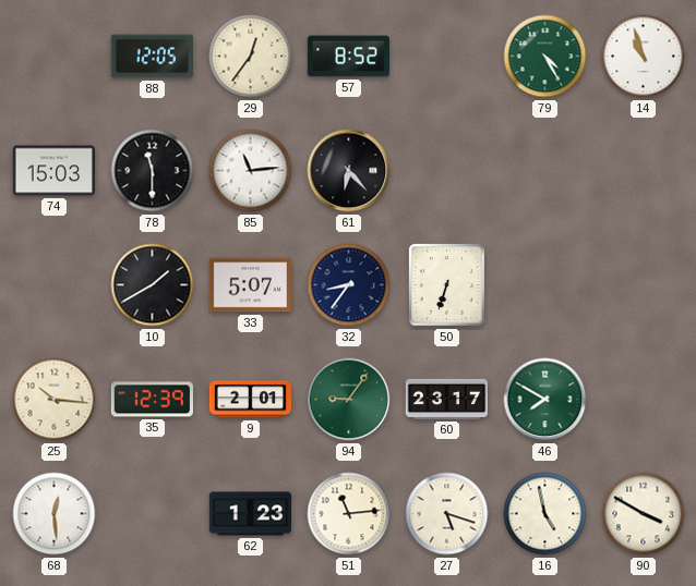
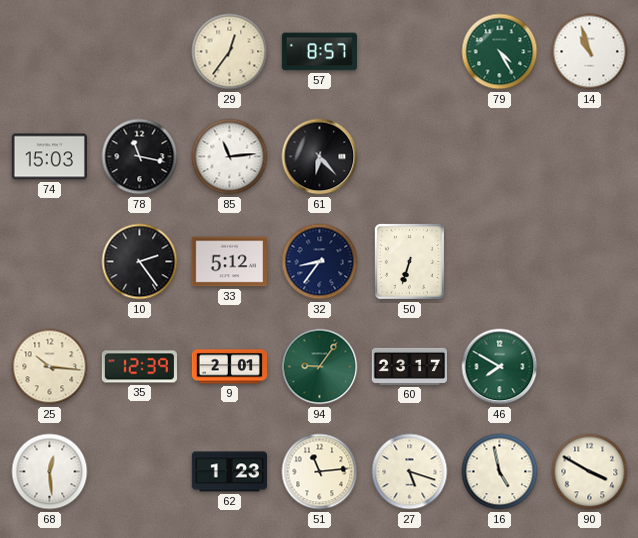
88: 12:05 -> none
57: 8:52 -> 8:57
78: 11:30 -> 11:17
10: 1:40 -> 2:24
33: 5:07 -> 5:12
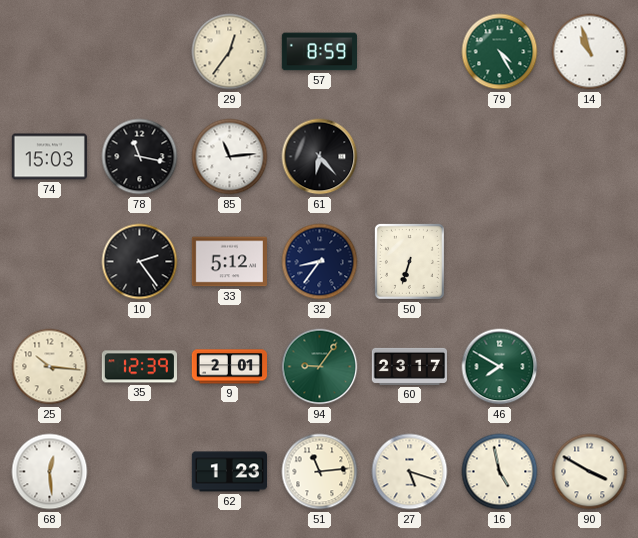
57: 8:57 -> 8:59
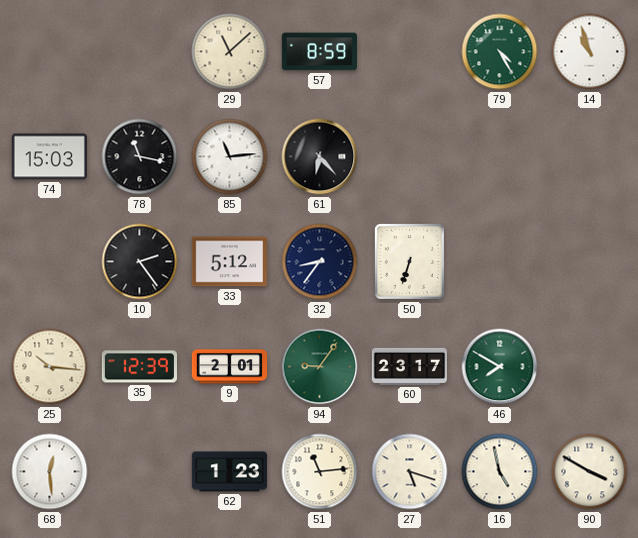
29: 12:36 -> 11:08
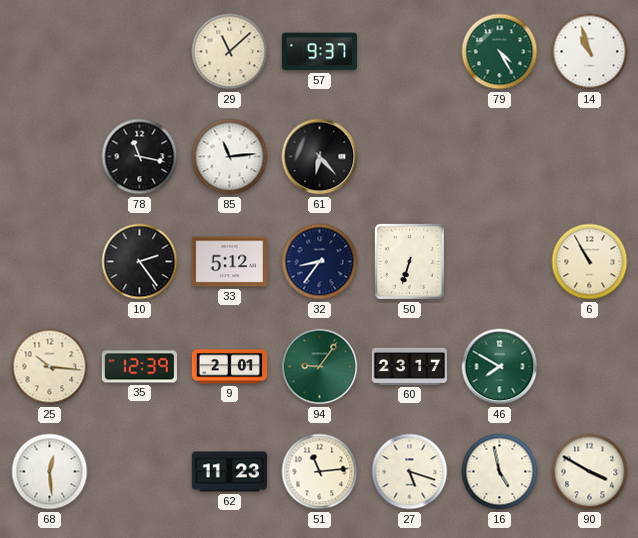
57: 8:59 -> 9:37
74: 15:03 -> none
6: none -> 10:55
62: 1:23 -> 11:23
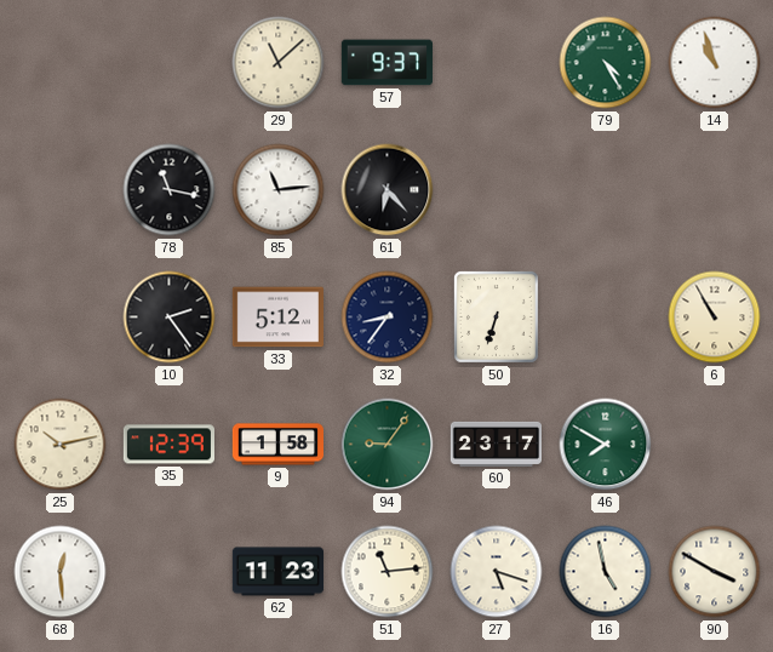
25: 10:16 -> 10:13
9: 2:01 -> 1:58
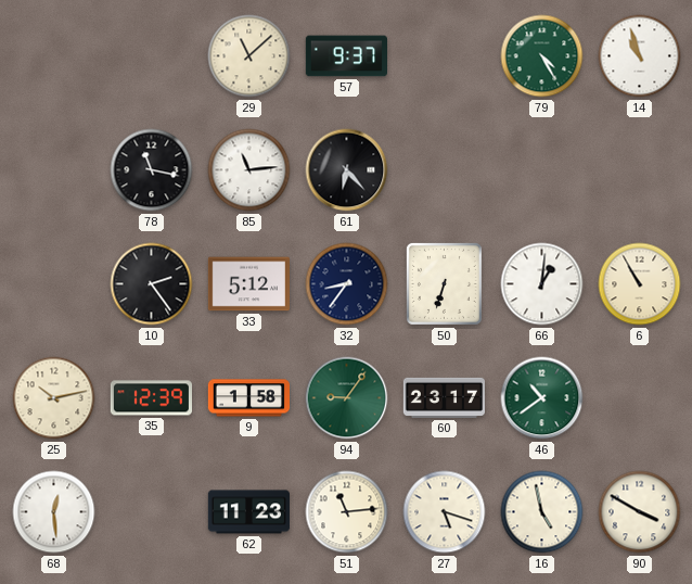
66: none -> 1:01
46: 7:50 -> 10:39
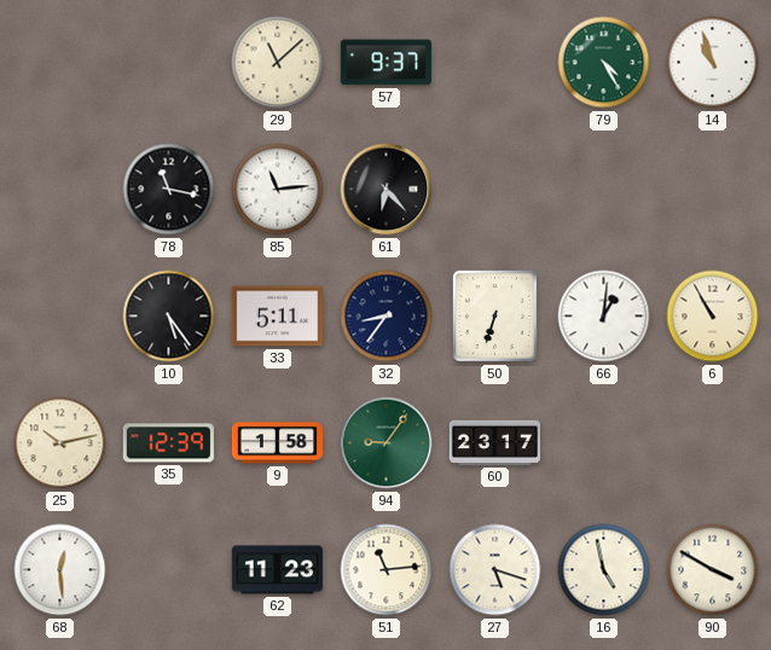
10: 2:24 -> 5:24
33: 5:12 -> 5:11
46: 10:39 -> none
